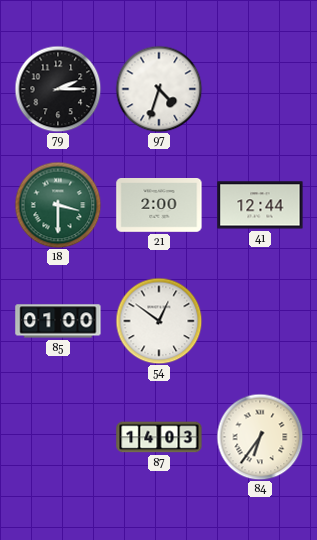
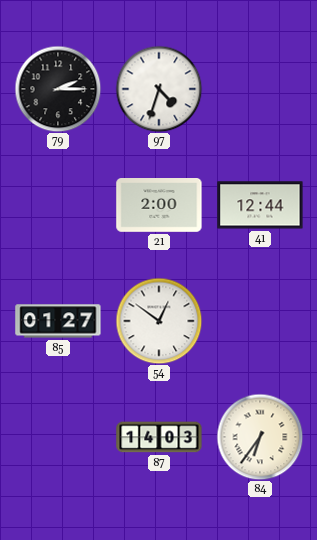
18: 3:30 -> none
85: 01:00 -> 01:27
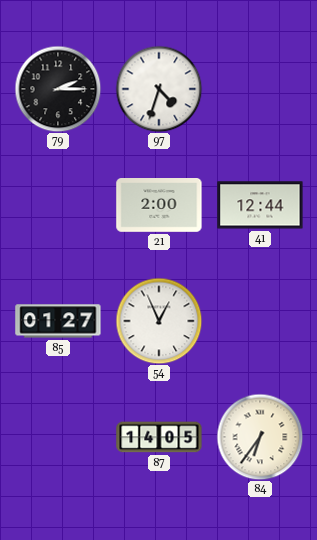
54: 12:51 -> 12:56
87: 14:03 -> 14:05
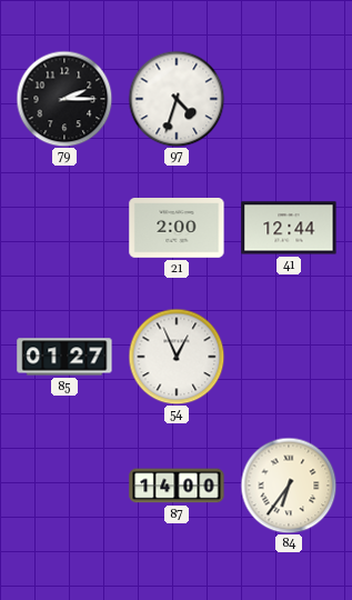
87: 14:05 -> 14:00
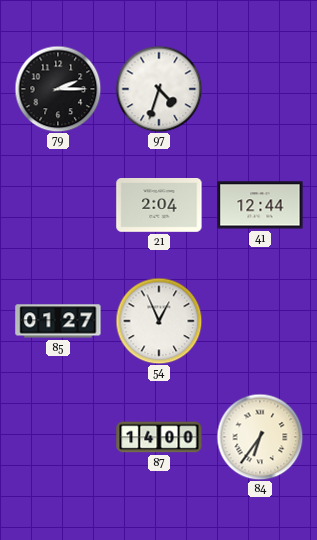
21: 2:00 -> 2:04
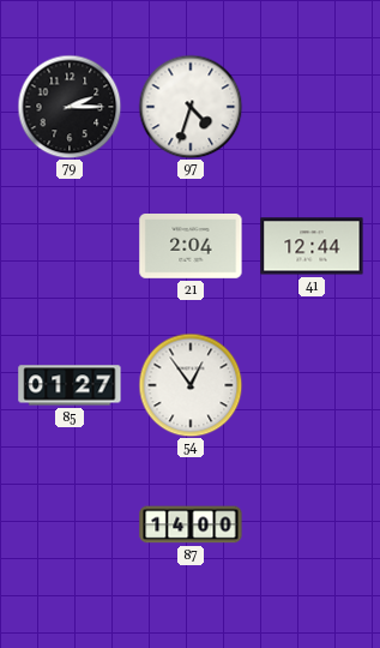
54: 12:56 -> 12:54
84: 6:36 -> none
